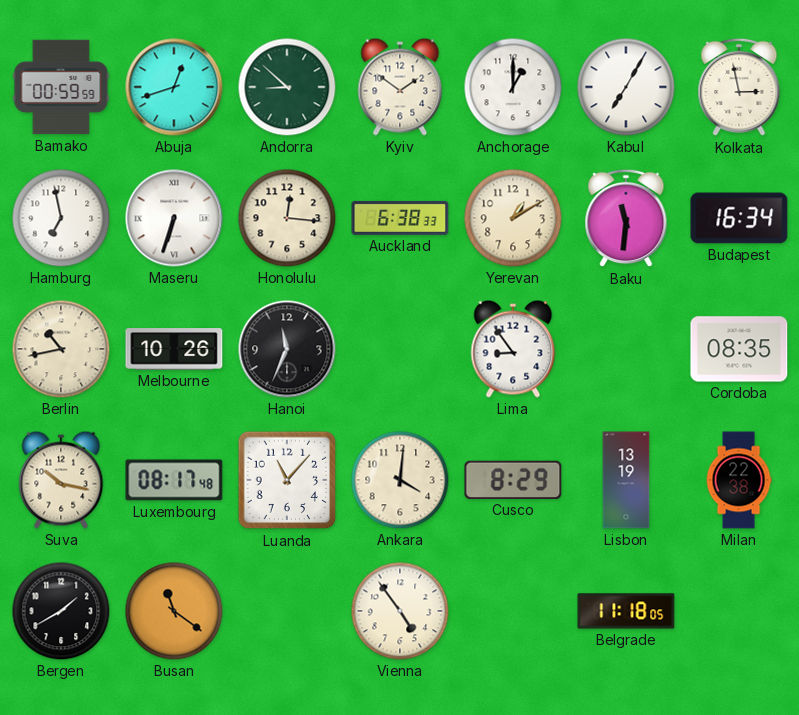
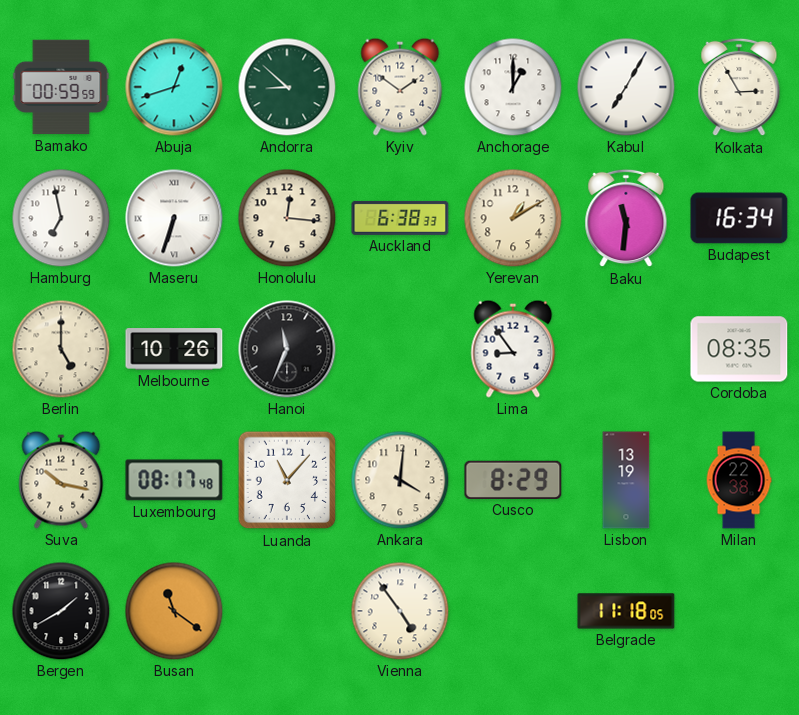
Kolkata: 2:58 -> 2:55
Berlin: 10:43 -> 5:00
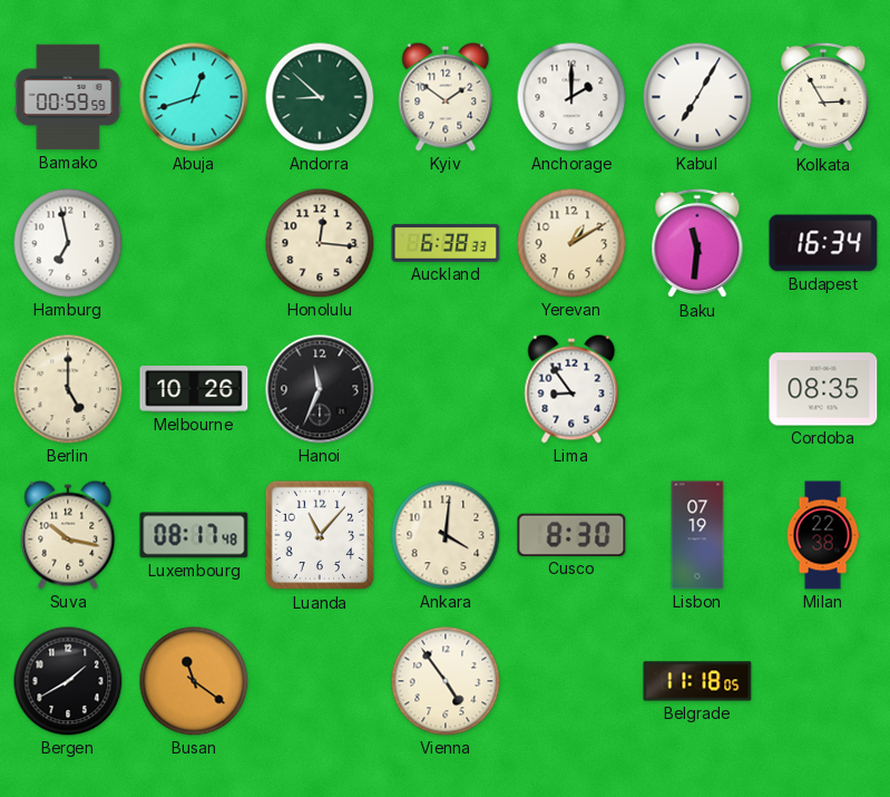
Anchorage: 1:00 -> 2:00
Maseru: 6:33 -> none
Cusco: 8:29 -> 8:30
Lisbon: 13:19 -> 07:19
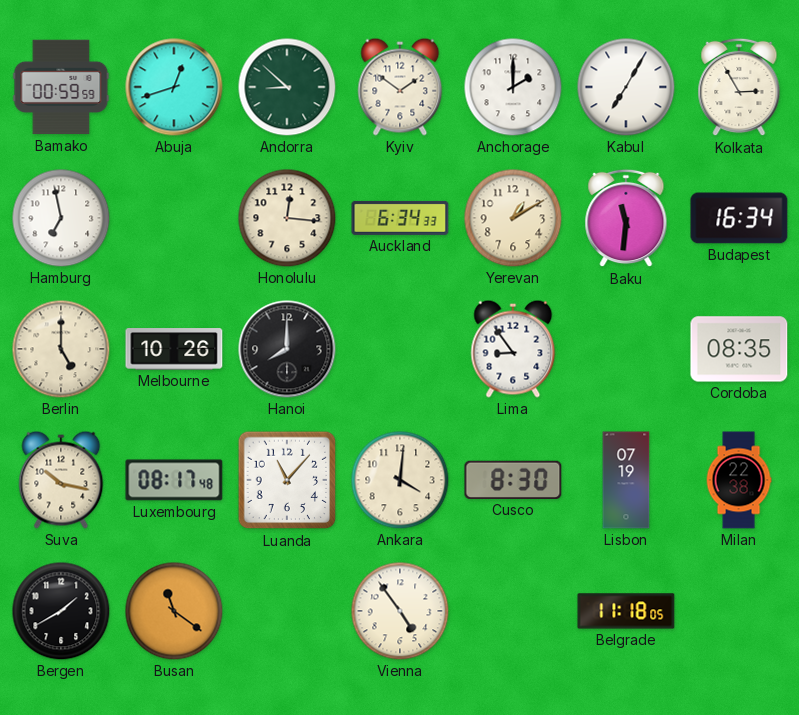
Auckland: 6:38 -> 6:34
Hanoi: 11:34 -> 8:00
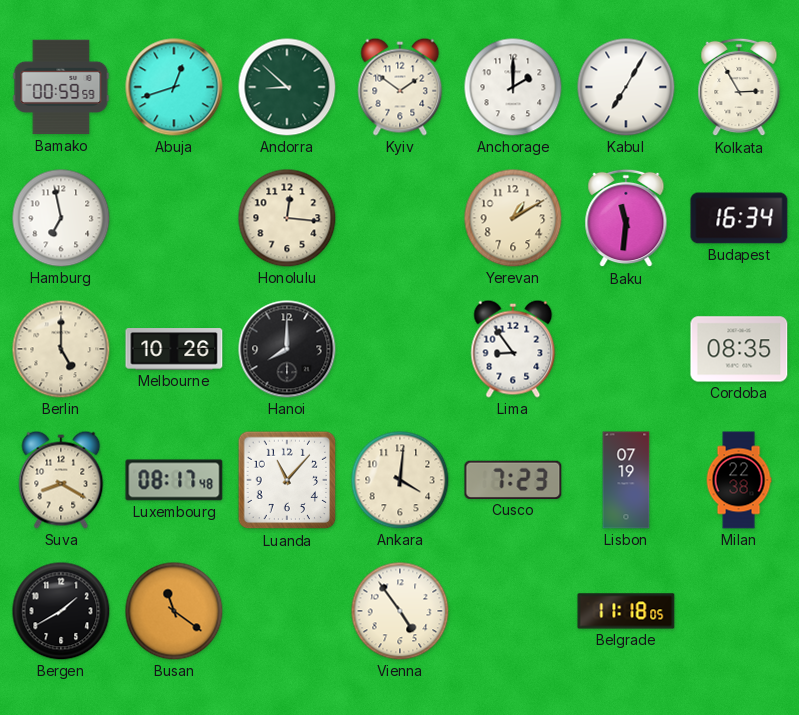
Auckland: 6:34 -> none
Suva: 10:17 -> 8:20
Cusco: 8:30 -> 7:23
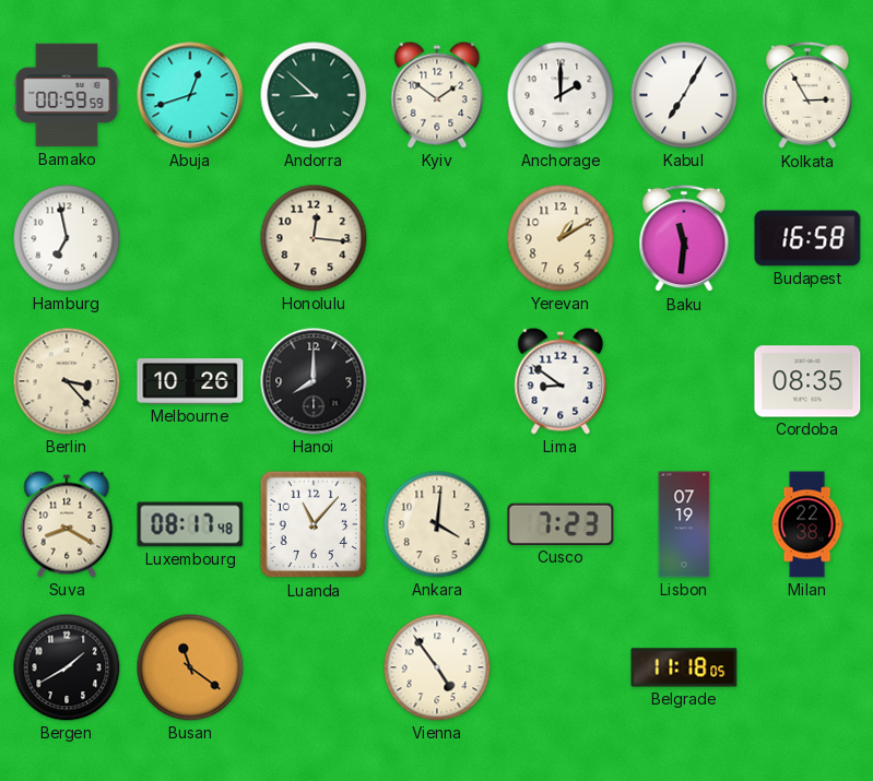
Budapest: 16:34 -> 16:58
Berlin: 5:00 -> 3:23
Lima: 8:54 -> 8:51
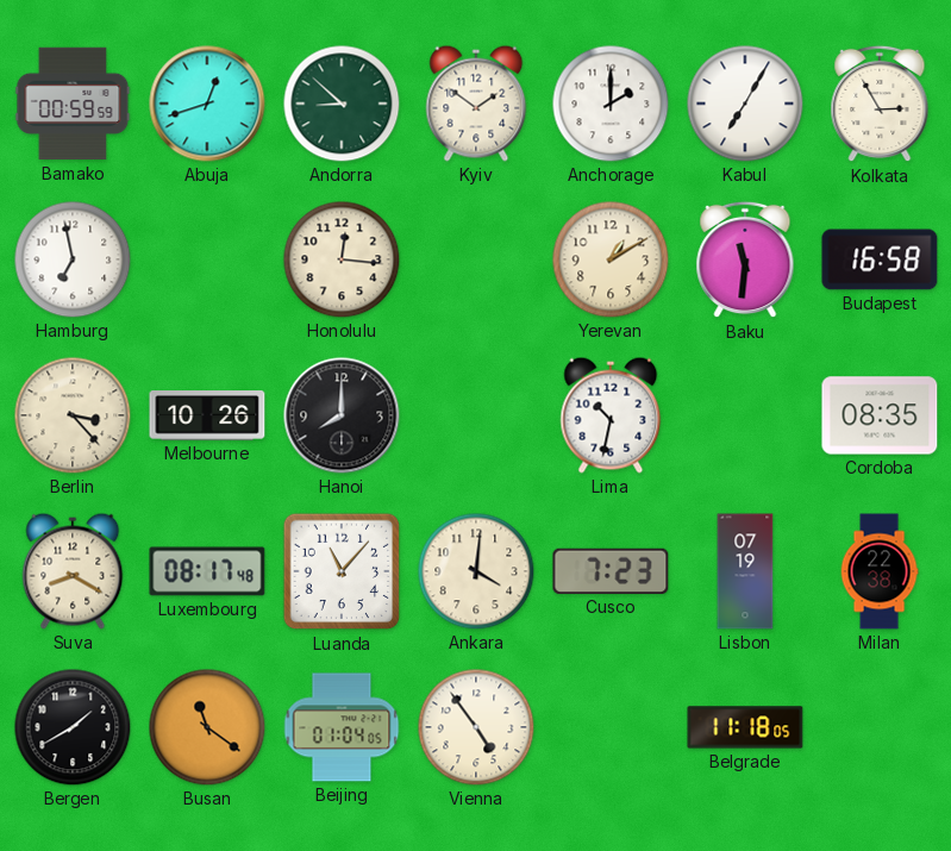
Lima: 8:51 -> 10:32
Beijing: none -> 01:04
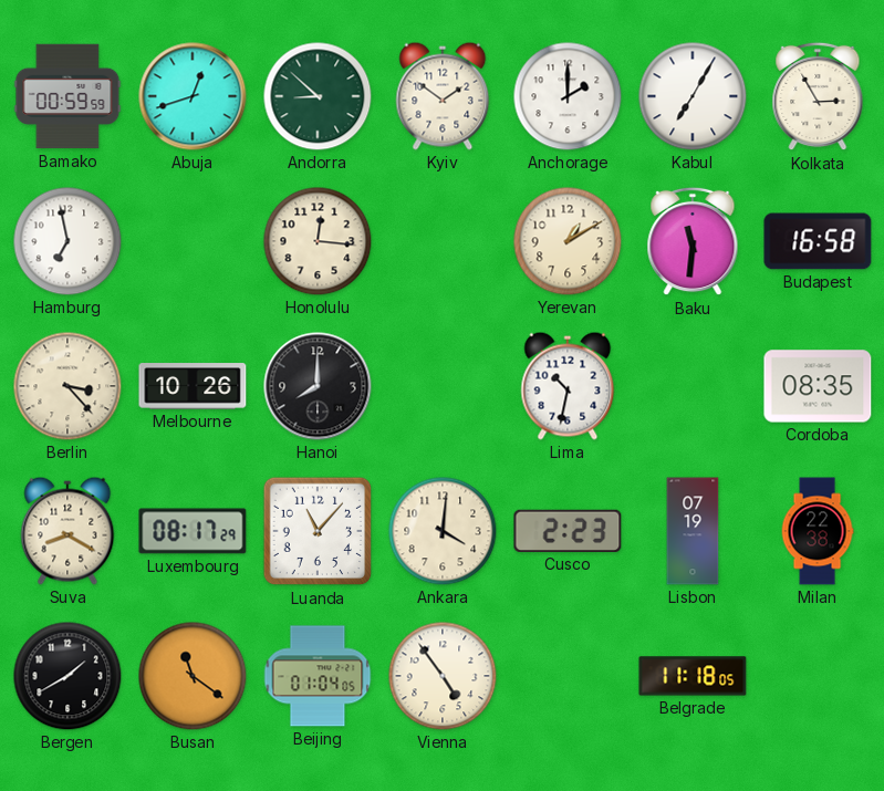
Luxembourg: 08:17:48 -> 08:17:29
Cusco: 7:23 -> 2:23
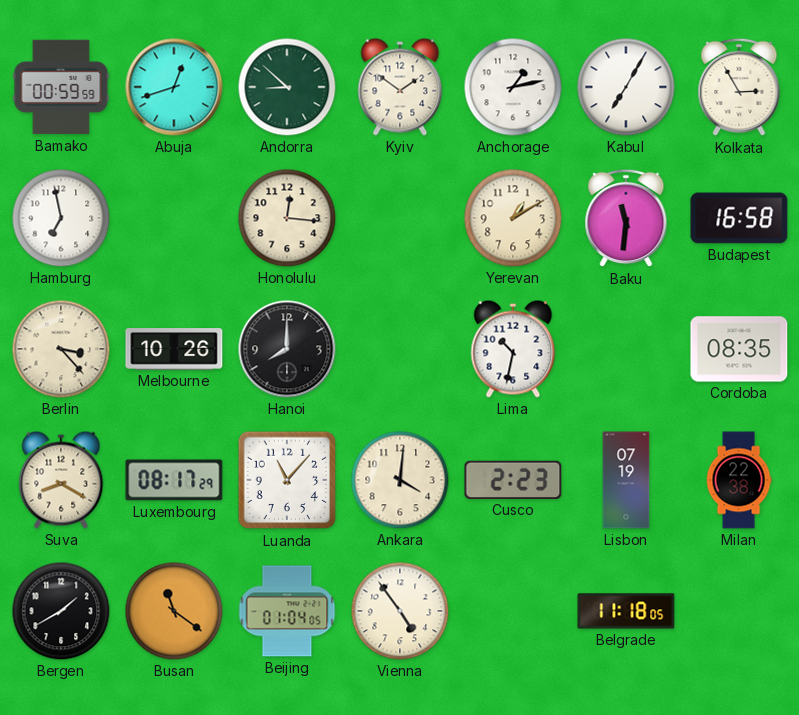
Anchorage: 2:00 -> 1:13
